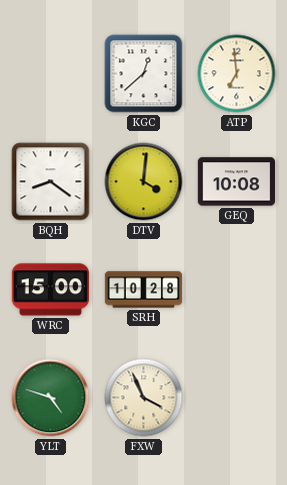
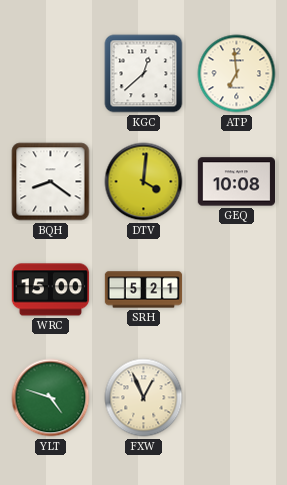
SRH: 10:28 -> 5:21
FXW: 3:56 -> 12:56
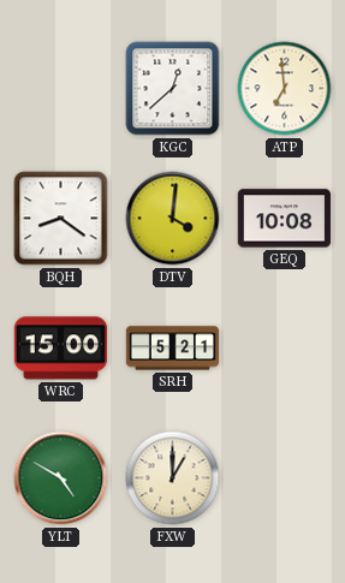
YLT: 4:48 -> 4:50
FXW: 12:56 -> 1:00
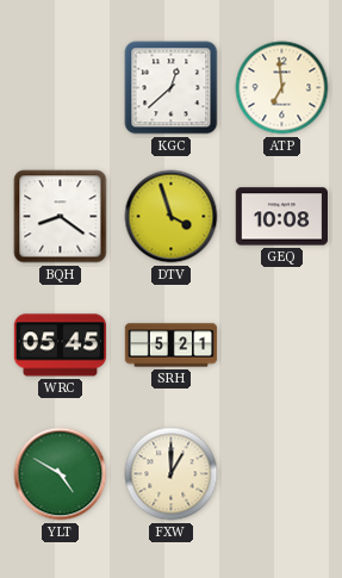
DTV: 4:01 -> 3:57
WRC: 15:00 -> 05:45
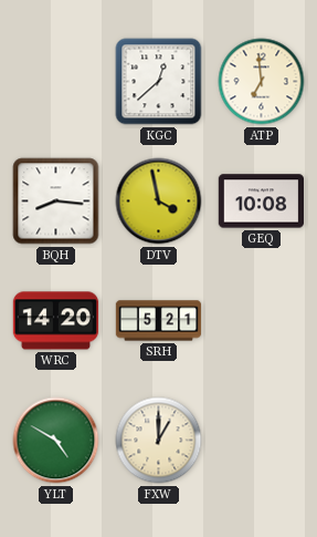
BQH: 8:21 -> 8:16
DTV: 3:57 -> 3:58
WRC: 05:45 -> 14:20
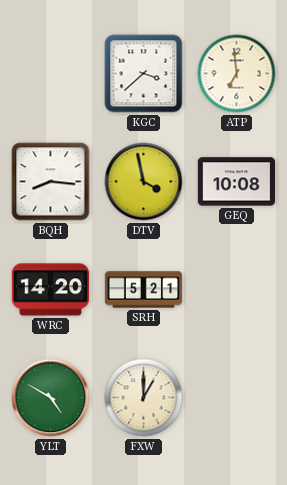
KGC: 12:38 -> 3:38
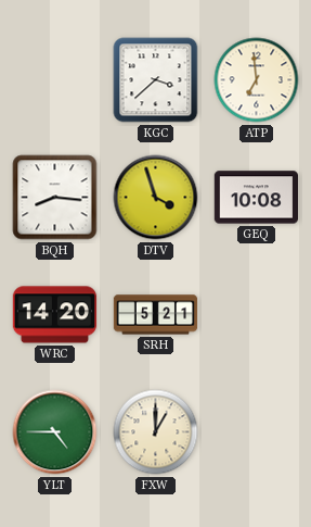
DTV: 3:58 -> 3:57
YLT: 4:50 -> 4:45
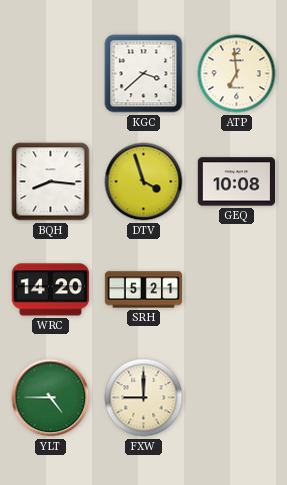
FXW: 1:00 -> 9:00
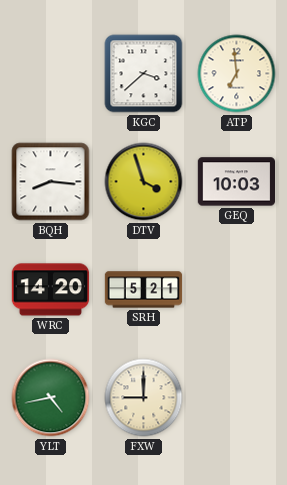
GEQ: 10:08 -> 10:03
YLT: 4:45 -> 4:43
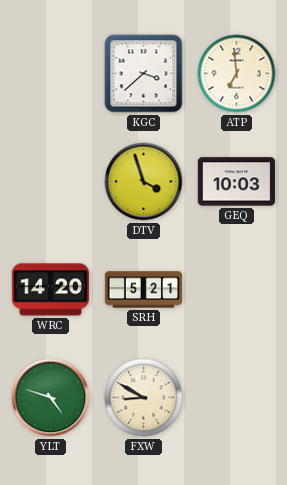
BQH: 8:16 -> none
YLT: 4:43 -> 4:48
FXW: 9:00 -> 8:50
